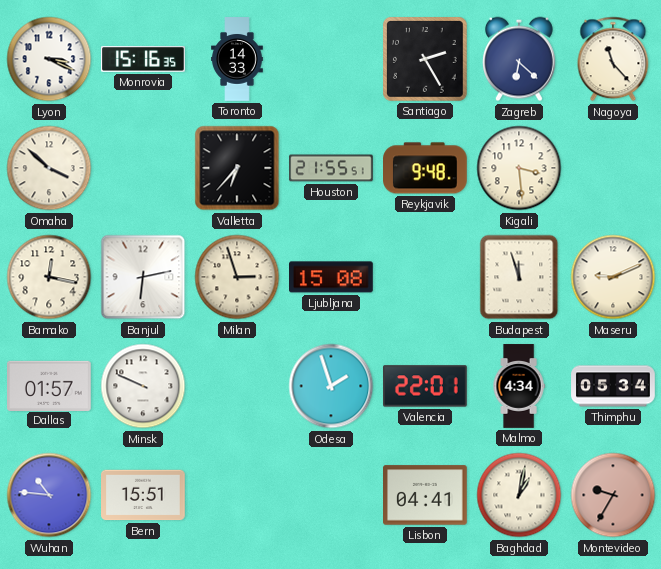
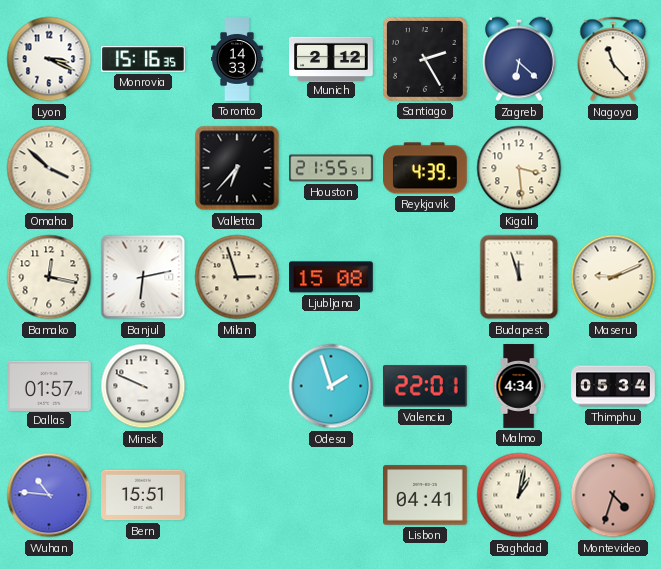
Munich: none -> 2:12
Reykjavik: 9:48 -> 4:39
Montevideo: 9:35 -> 4:33
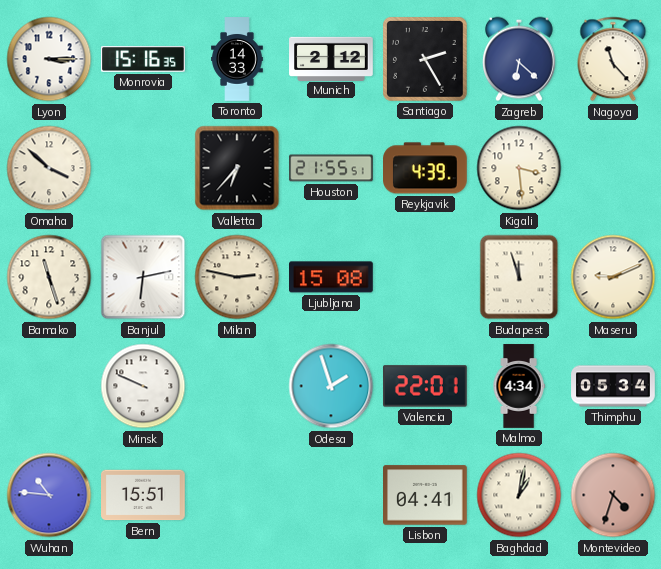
Lyon: 3:19 -> 3:15
Bamako: 12:17 -> 11:27
Milan: 2:57 -> 2:47
Dallas: 01:57 -> none
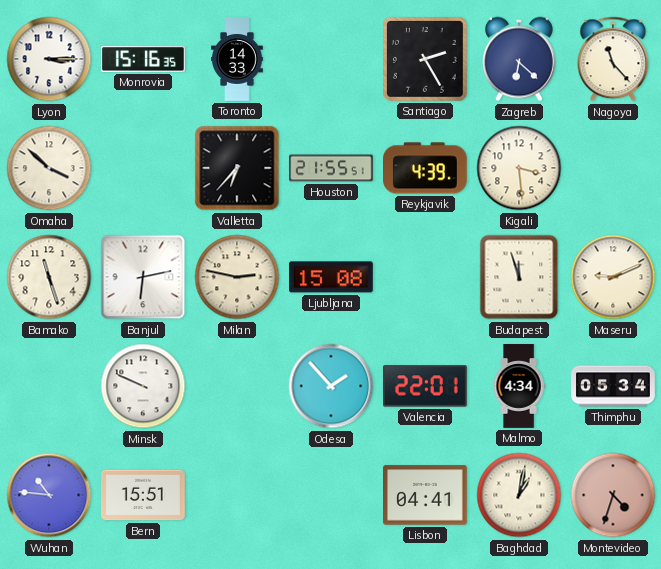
Munich: 2:12 -> none
Odesa: 1:57 -> 1:53
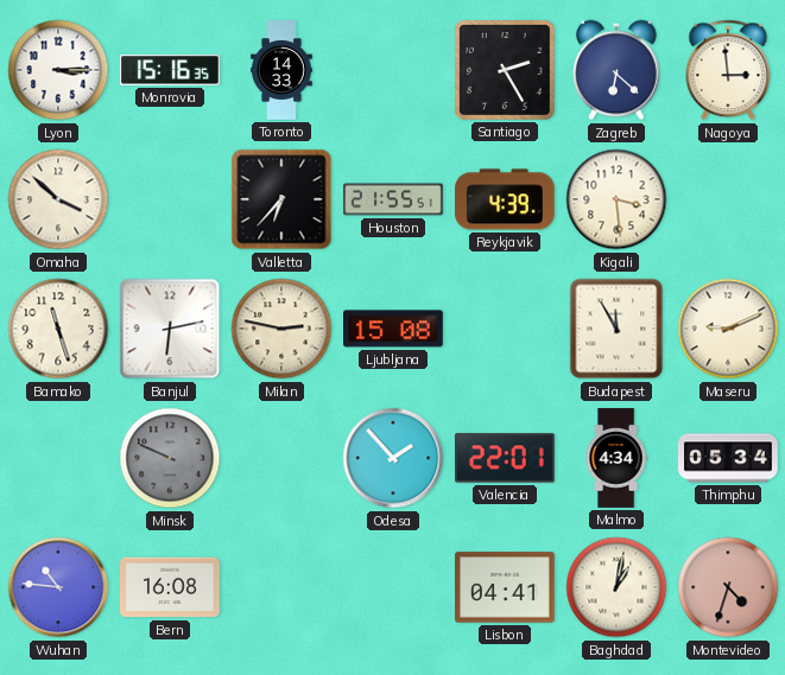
Nagoya: 11:23 -> 2:59
Budapest: 11:57 -> 11:55
Minsk dial: white -> grey
Bern: 15:51 -> 16:08
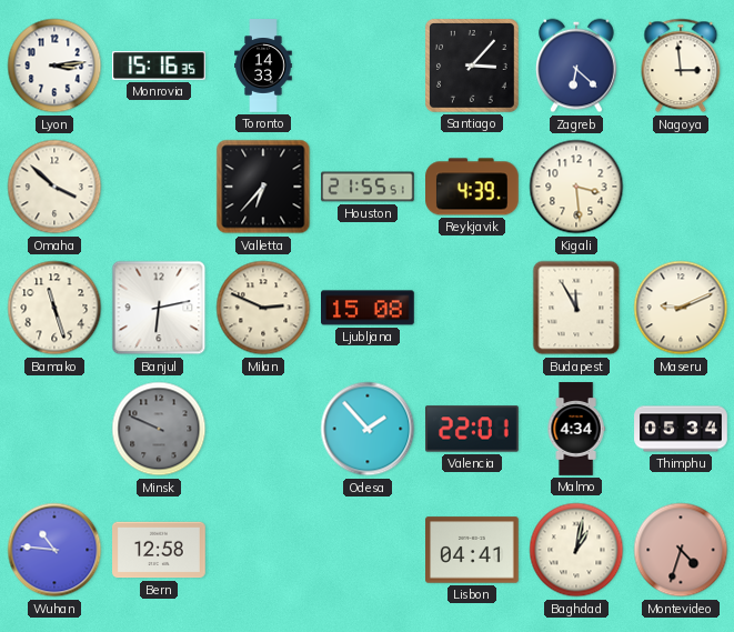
Lyon: 3:15 -> 3:14
Santiago: 2:25 -> 3:07
Milan: 2:47 -> 2:49
Bern: 16:08 -> 12:58
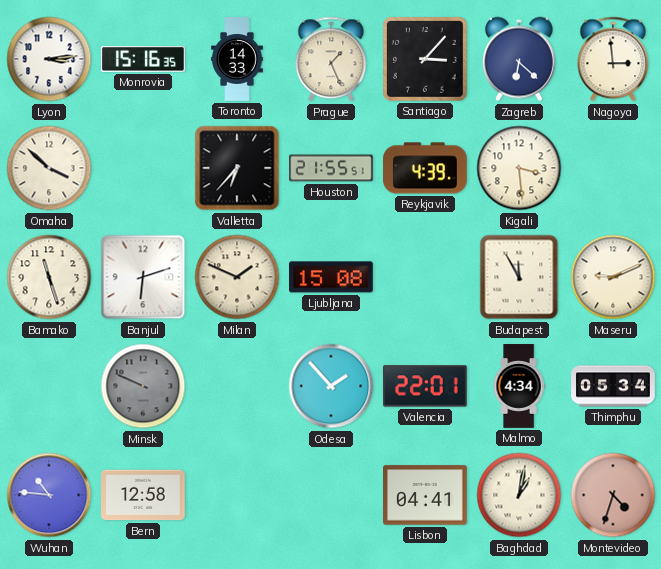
Prague: none -> 1:26
Banjul: 6:13 -> 6:12
Milan: 2:49 -> 1:49
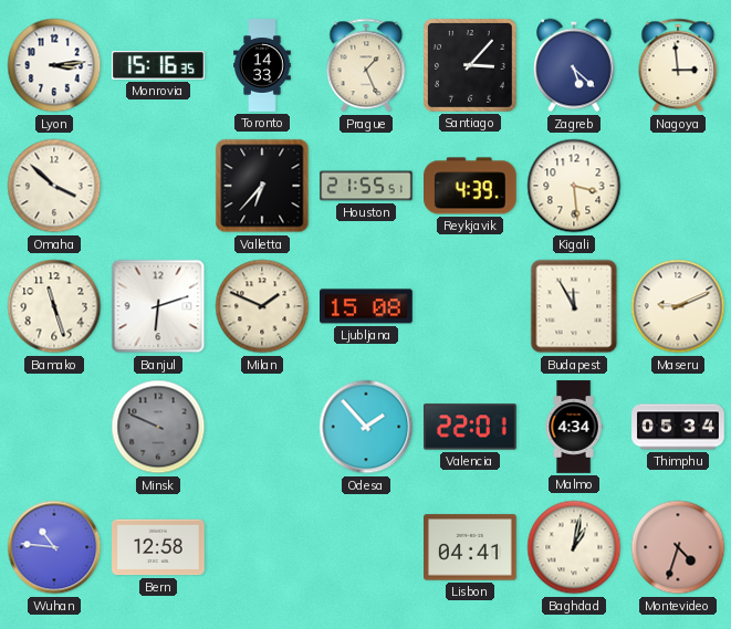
Zagreb: 6:22 -> 5:22
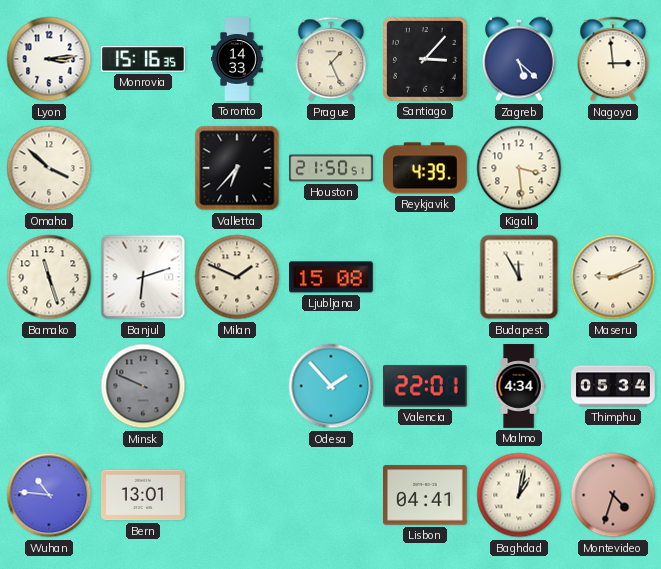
Houston: 21:55 -> 21:50
Bern: 12:58 -> 13:01
